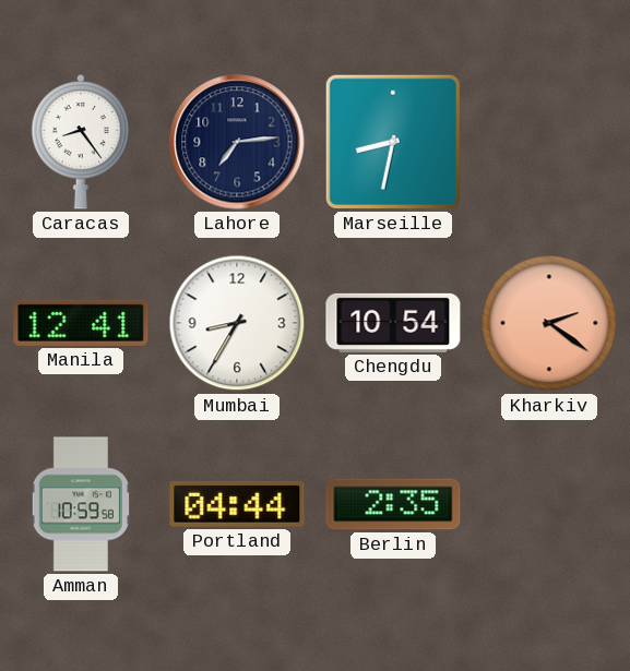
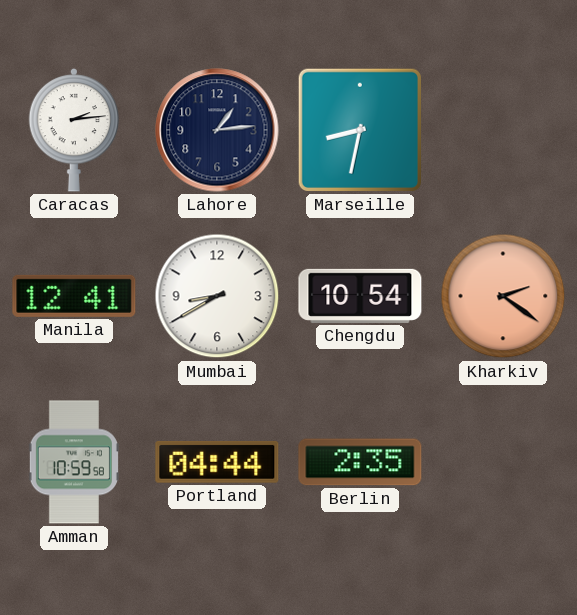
Caracas: 8:24 -> 2:14
Lahore: 7:14 -> 1:14
Mumbai: 8:35 -> 8:40
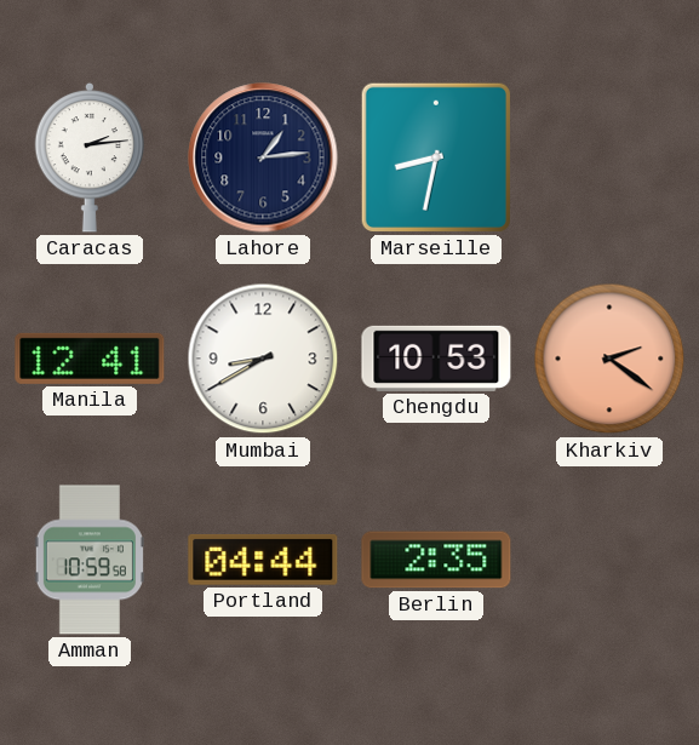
Chengdu: 10:54 -> 10:53
